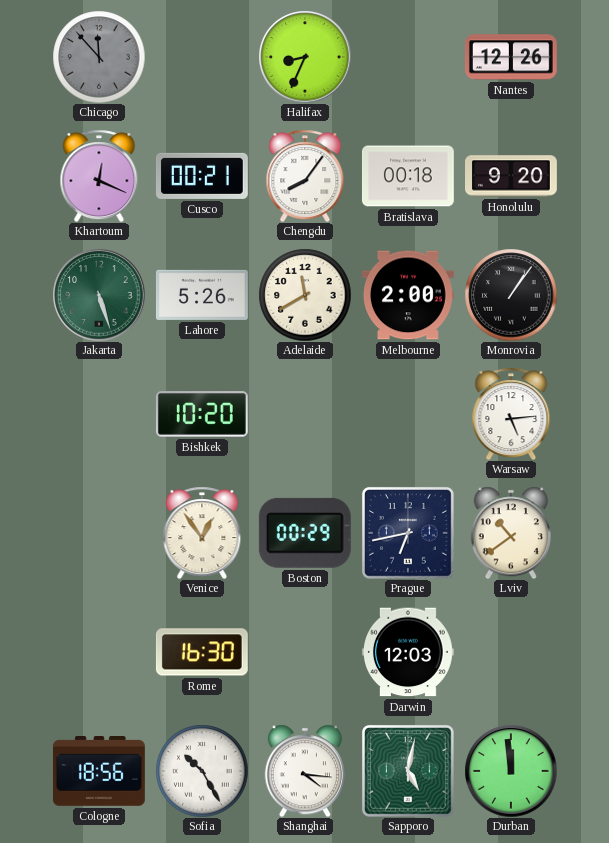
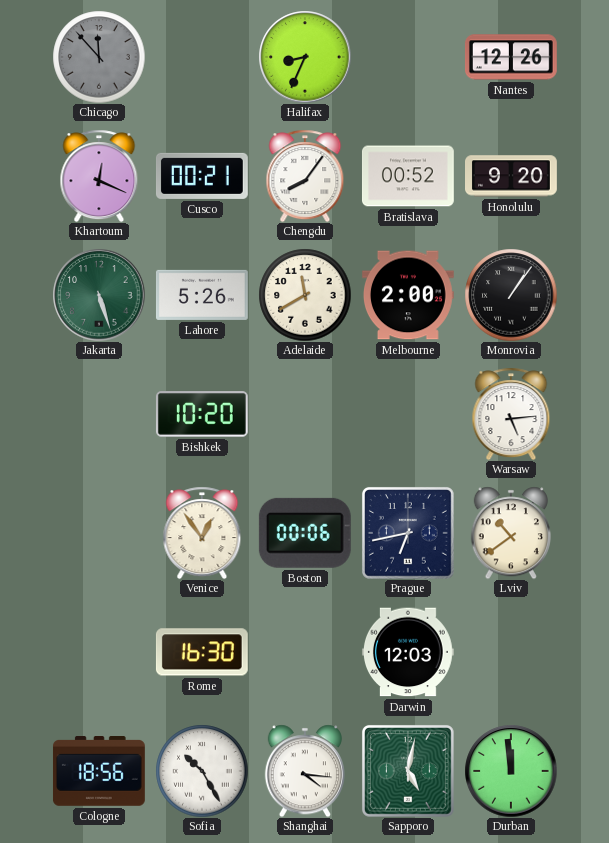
Bratislava: 00:18 -> 00:52
Boston: 00:29 -> 00:06
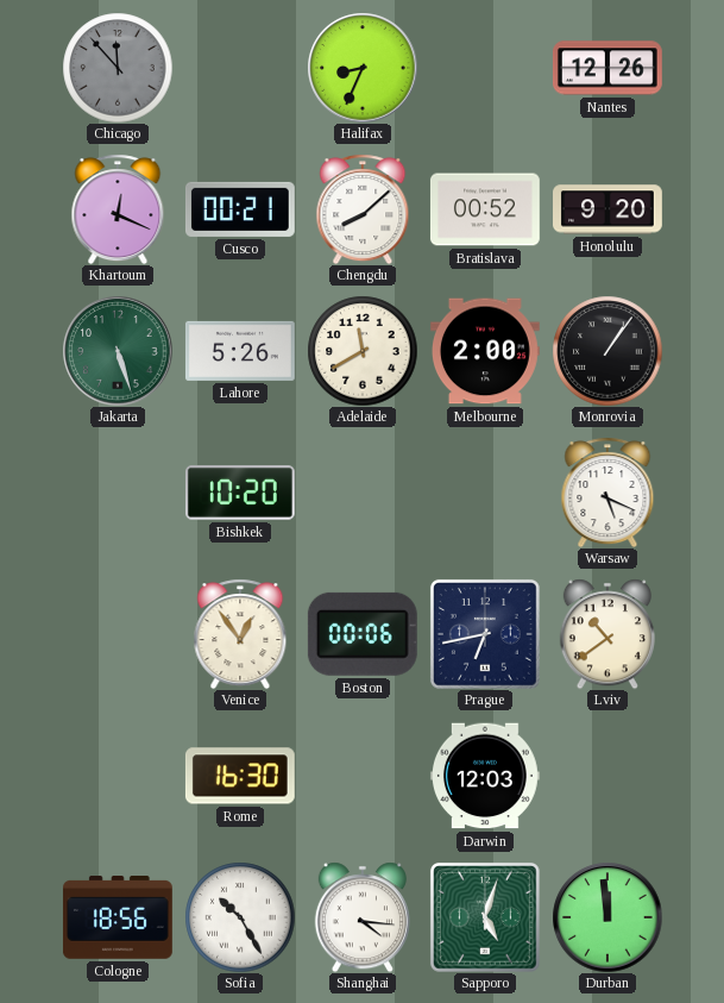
Chengdu: 8:06 -> 8:08
Warsaw: 5:14 -> 5:19
Sapporo: 5:02 -> 5:03
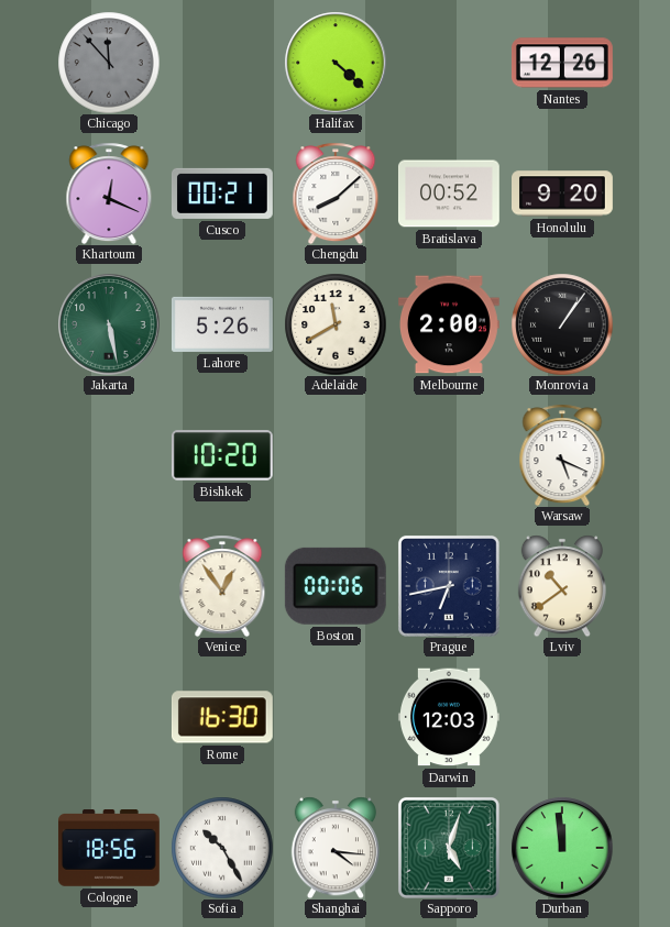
Halifax: 8:34 -> 4:22
Jakarta: 5:27 -> 5:28
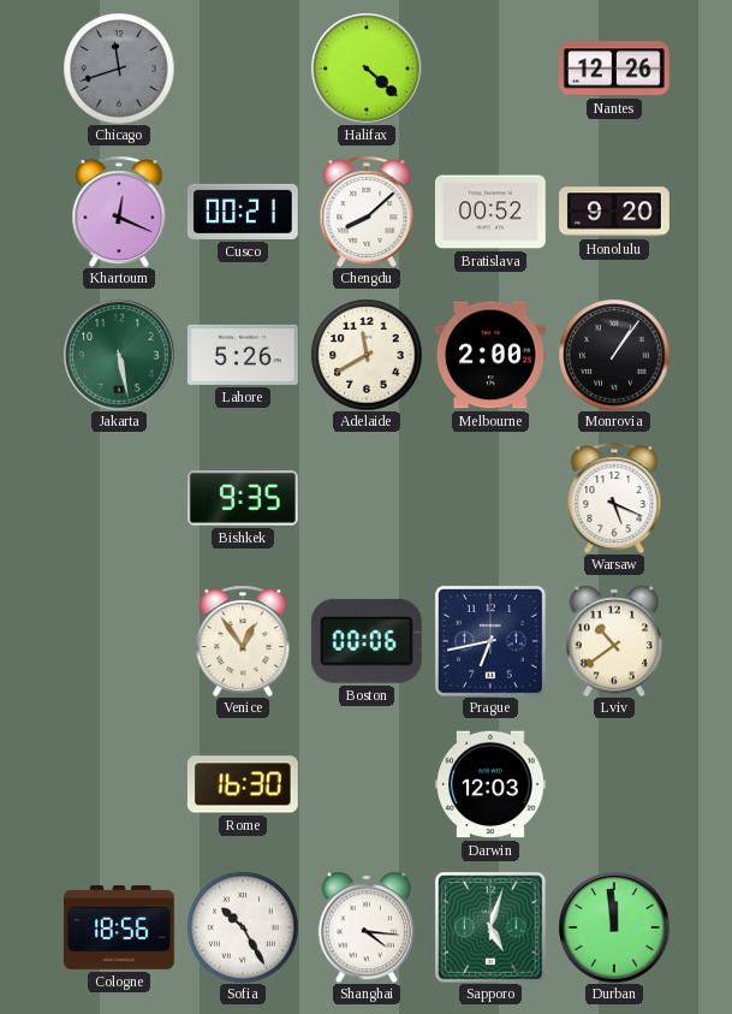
Chicago: 11:53 -> 11:42
Bishkek: 10:20 -> 9:35
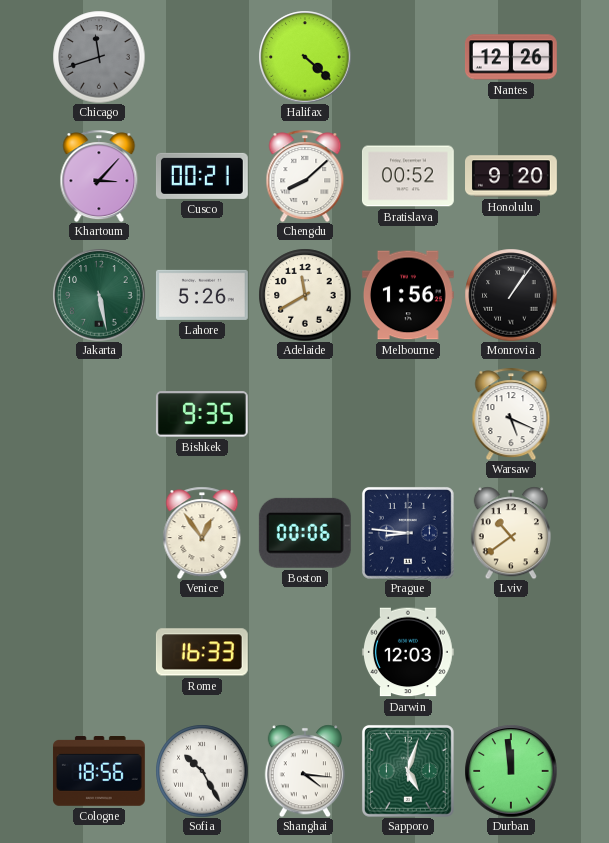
Khartoum: 12:19 -> 3:07
Melbourne: 2:00 -> 1:56
Prague: 6:43 -> 8:46
Rome: 16:30 -> 16:33
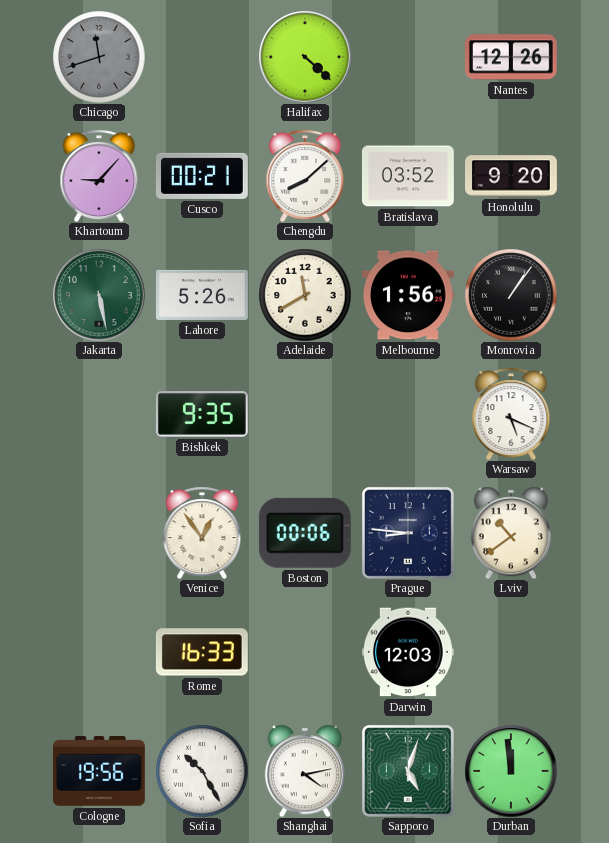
Khartoum: 3:07 -> 9:07
Bratislava: 00:52 -> 03:52
Cologne: 18:56 -> 19:56
Shanghai: 4:16 -> 4:13
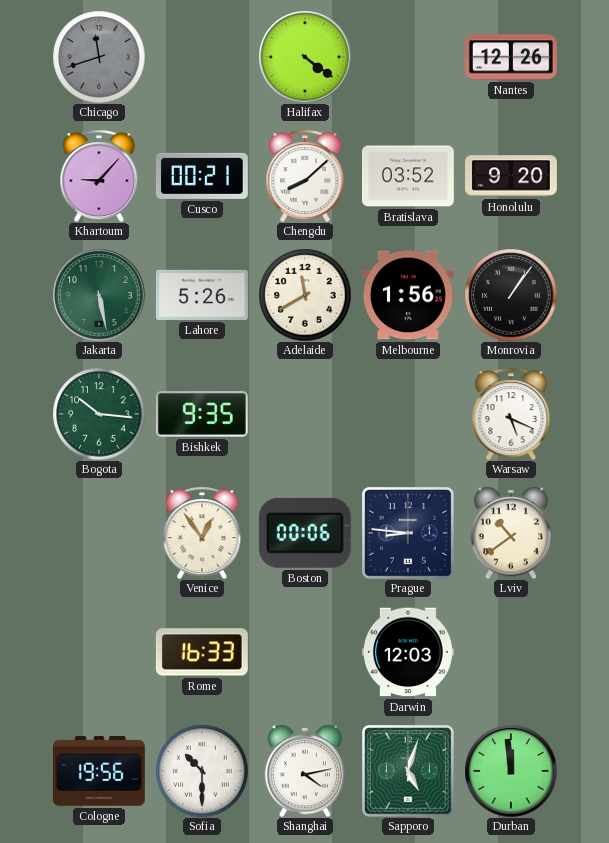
Halifax: 4:22 -> 4:21
Bogota: none -> 10:16
Sofia: 10:25 -> 10:30
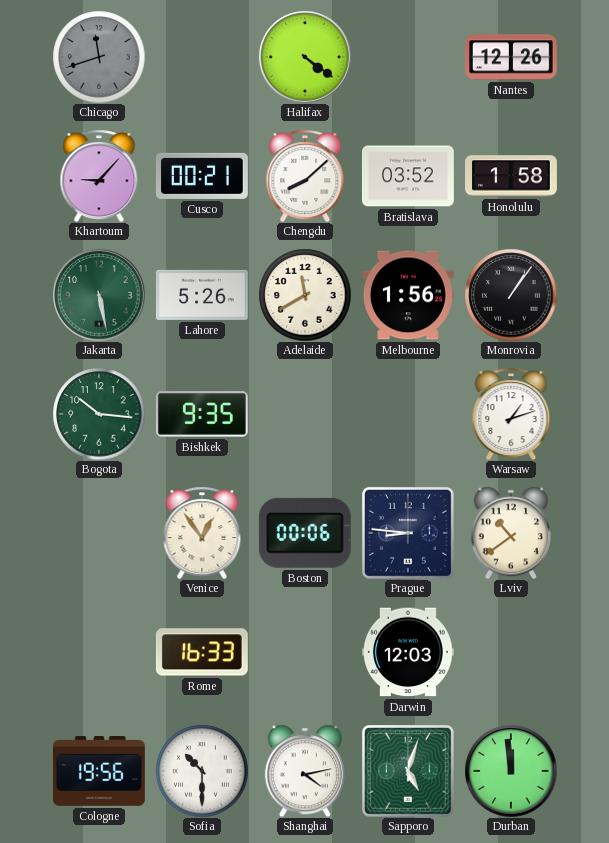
Honolulu: 9:20 -> 1:58
Warsaw: 5:19 -> 1:12
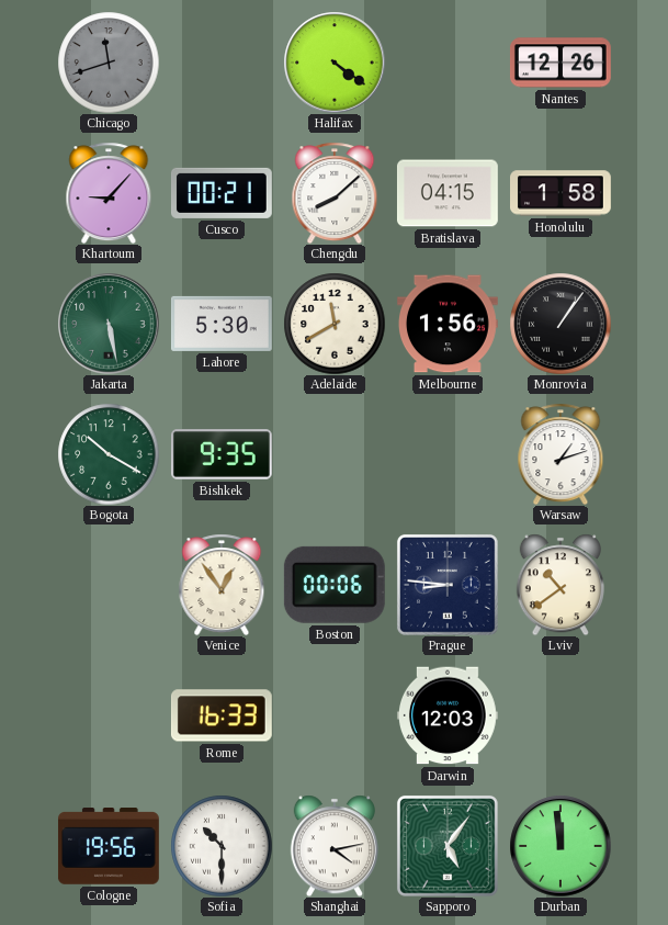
Bratislava: 03:52 -> 04:15
Lahore: 5:26 -> 5:30
Bogota: 10:16 -> 10:20
Sapporo: 5:03 -> 5:06
